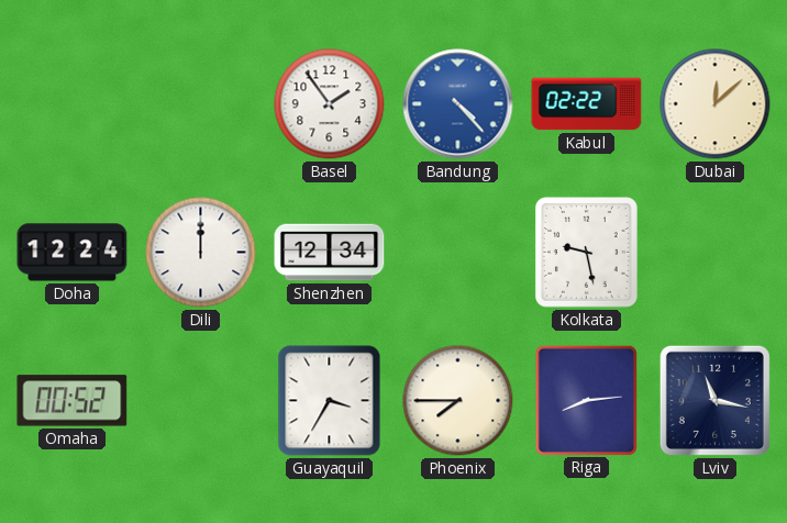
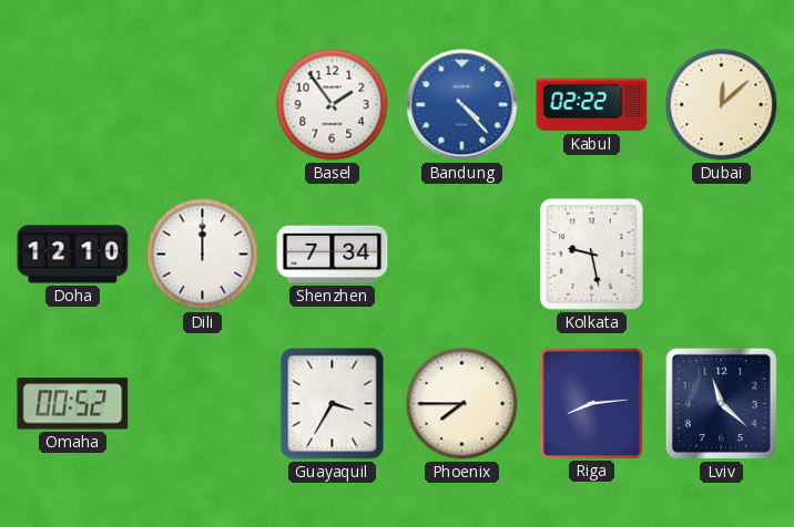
Doha: 12:24 -> 12:10
Shenzhen: 12:34 -> 7:34
Lviv: 11:17 -> 11:22
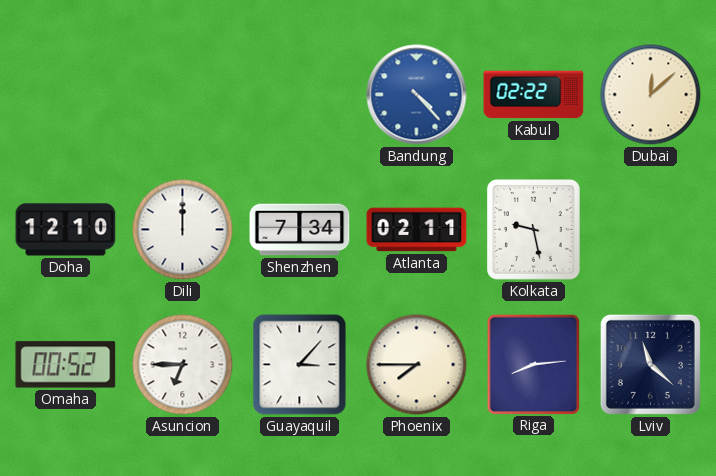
Basel: 1:54 -> none
Atlanta: none -> 02:11
Asuncion: none -> 6:45
Guayaquil: 3:35 -> 3:07
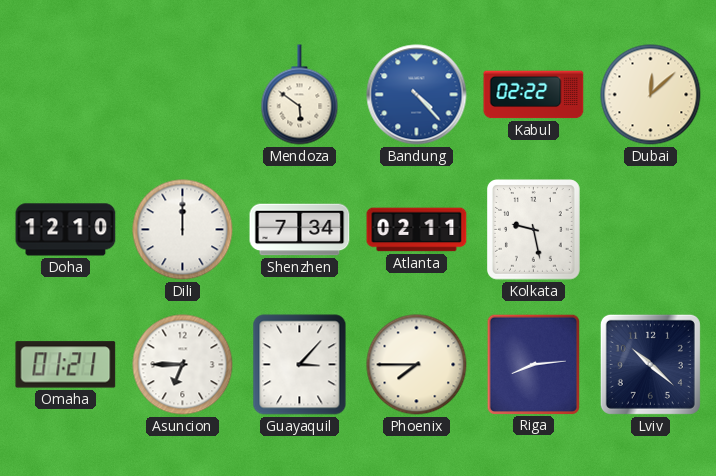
Mendoza: none -> 5:51
Omaha: 00:52 -> 01:21
Lviv: 11:22 -> 10:22
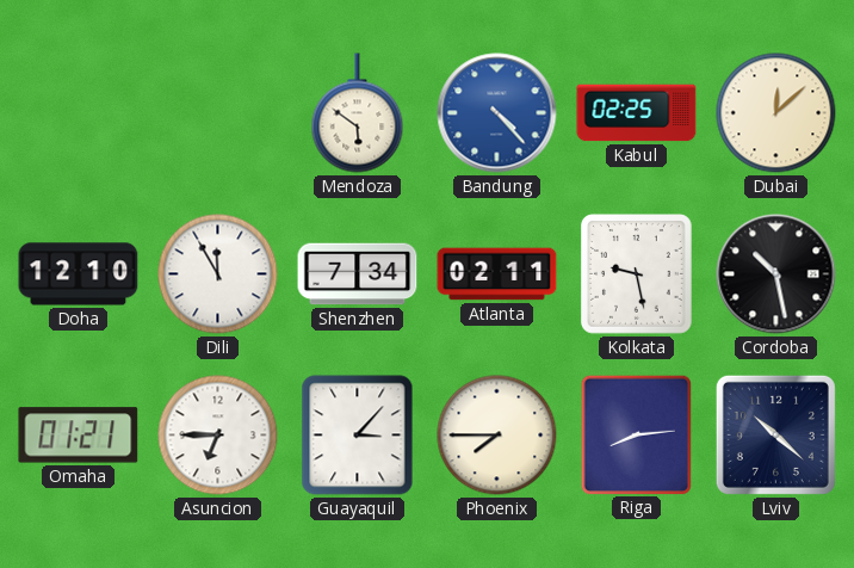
Kabul: 02:22 -> 02:25
Dili: 12:00 -> 11:55
Cordoba: none -> 10:28
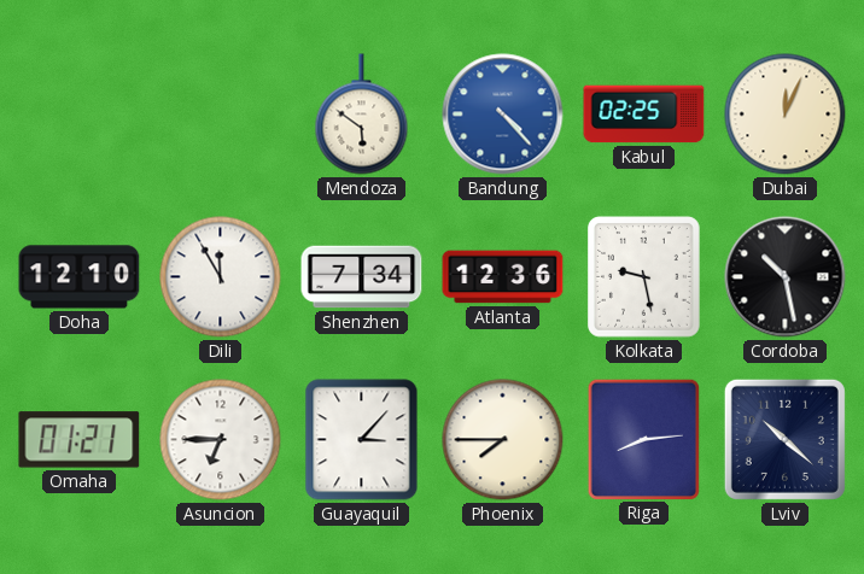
Dubai: 12:08 -> 12:04
Atlanta: 02:11 -> 12:36
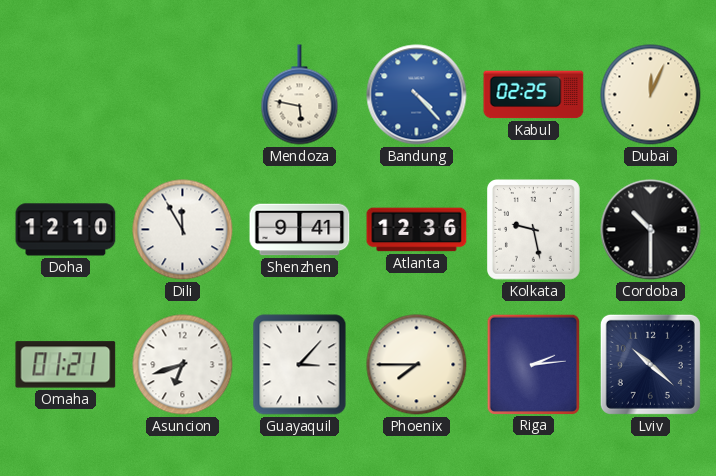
Mendoza: 5:51 -> 5:47
Shenzhen: 7:34 -> 9:41
Cordoba: 10:28 -> 10:30
Asuncion: 6:45 -> 6:42
Riga: 8:14 -> 2:14
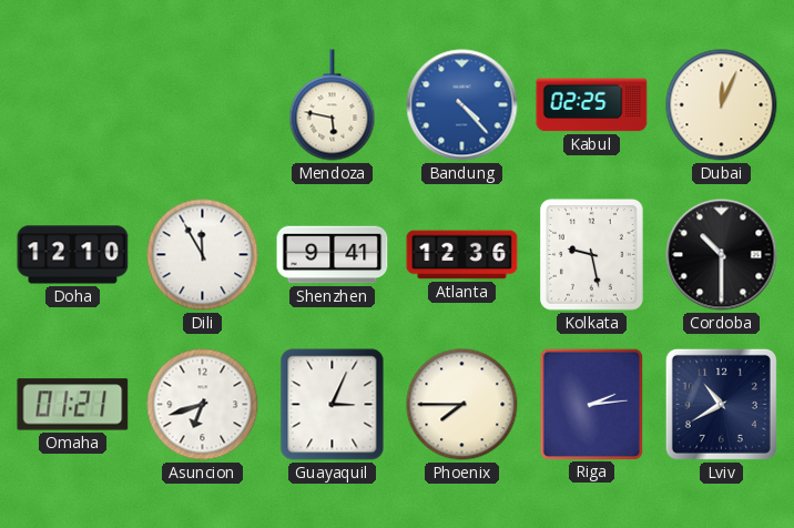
Guayaquil: 3:07 -> 3:04
Lviv: 10:22 -> 10:40
